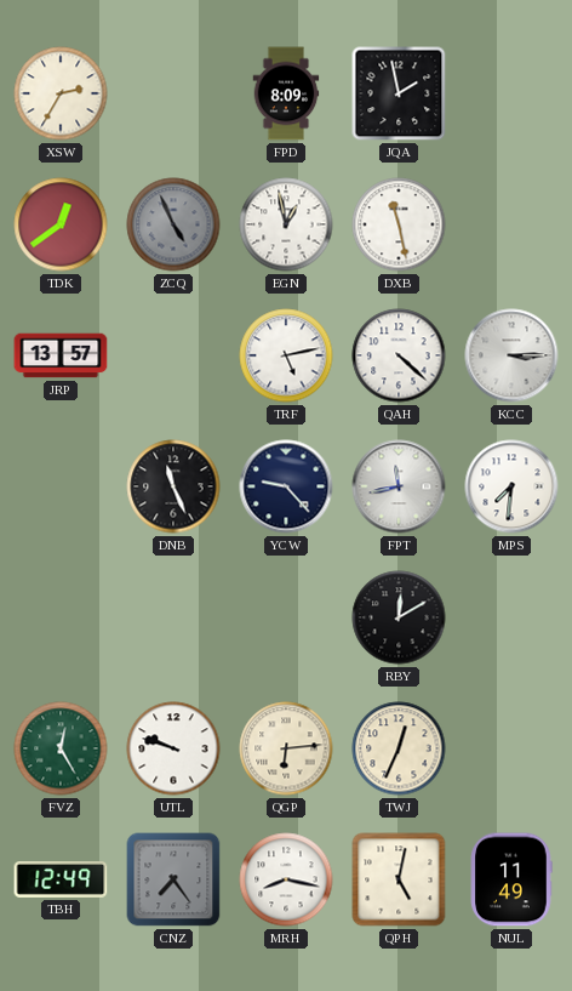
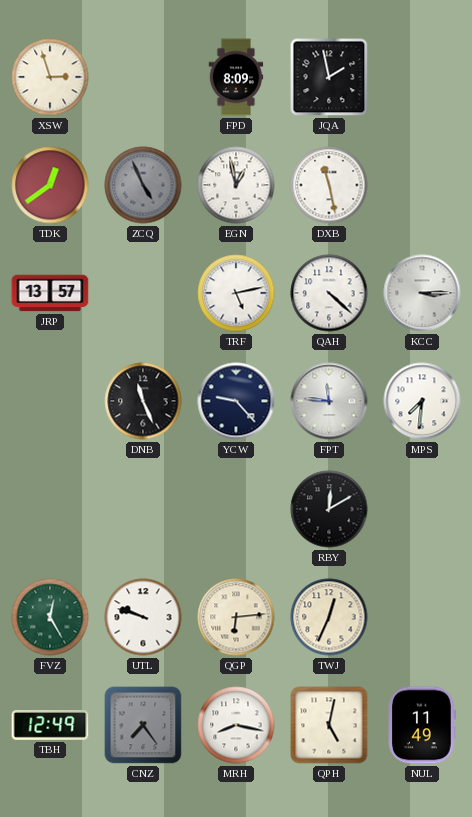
XSW: 2:35 -> 2:57
FPT: 11:43 -> 11:46
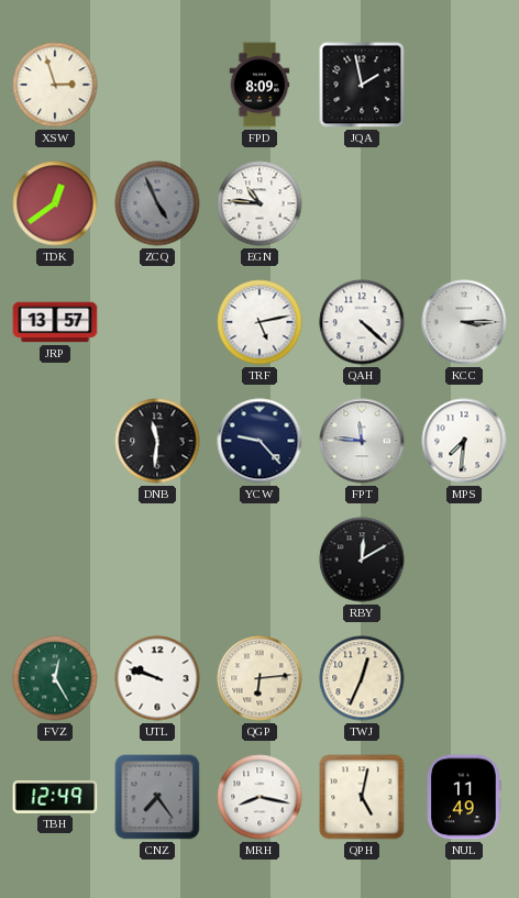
EGN: 12:58 -> 10:46
DXB: 11:28 -> none
DNB: 11:26 -> 11:31
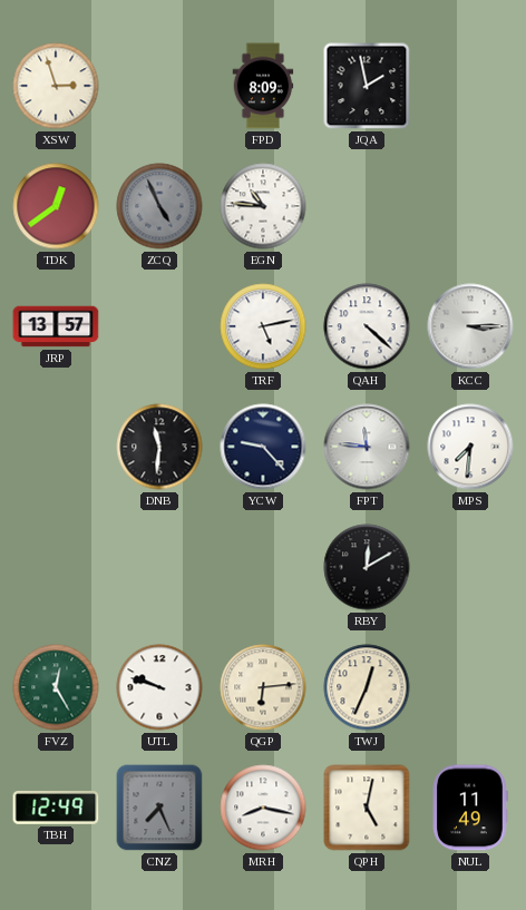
CNZ: 7:24 -> 7:26
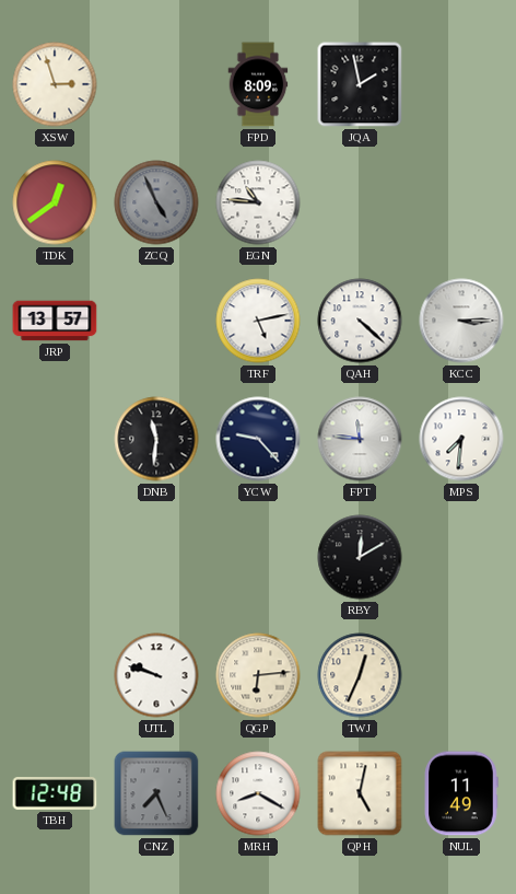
FVZ: 12:25 -> none
TBH: 12:49 -> 12:48
MRH: 8:17 -> 8:20
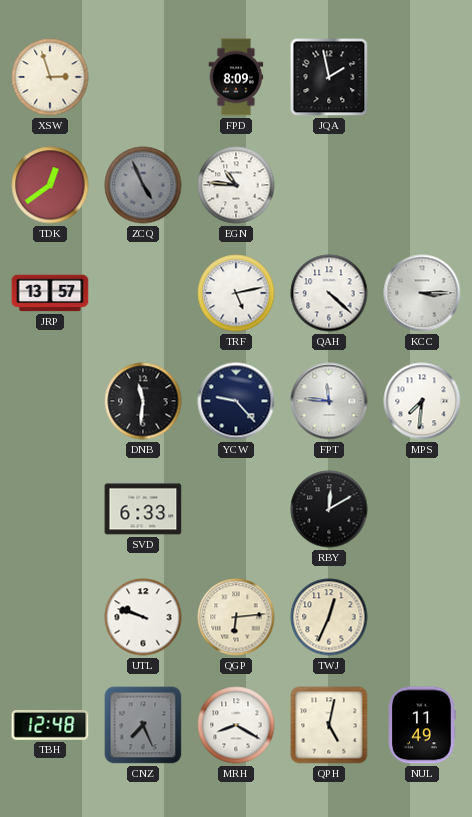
SVD: none -> 6:33
